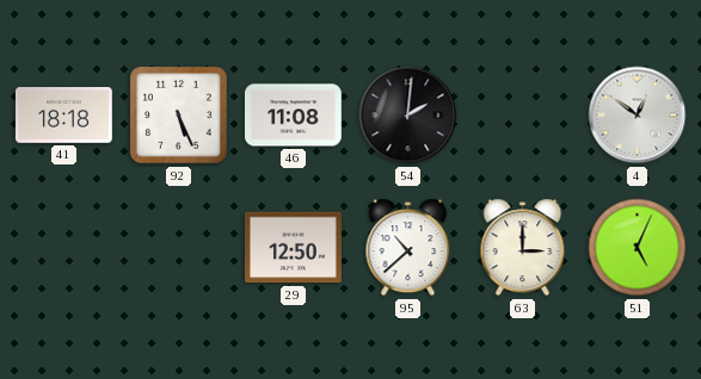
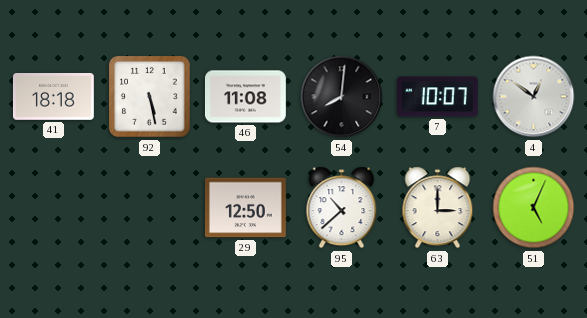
92: 5:26 -> 5:28
54: 2:01 -> 8:01
7: none -> 10:07
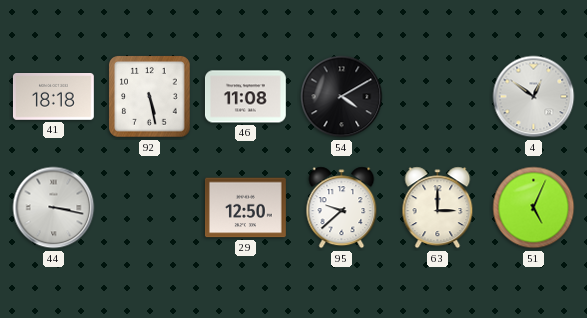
54: 8:01 -> 4:10
7: 10:07 -> none
44: none -> 3:17
95: 10:38 -> 9:38
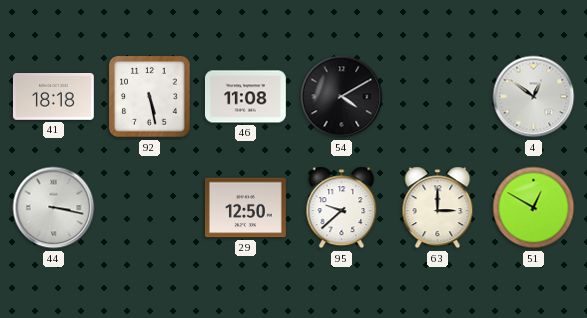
51: 5:04 -> 12:50
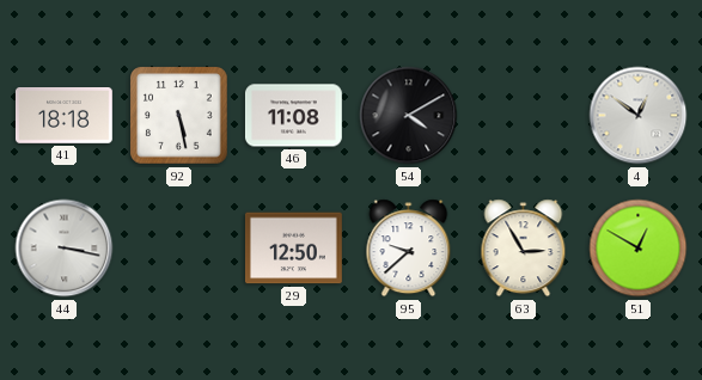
63: 3:00 -> 2:55
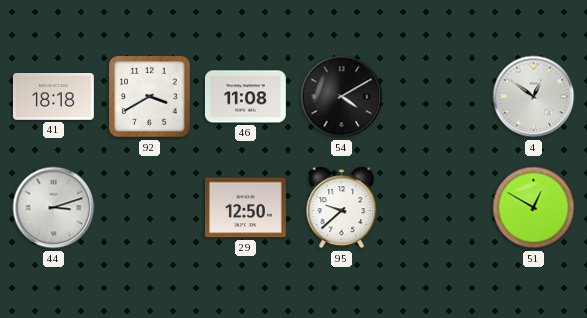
92: 5:28 -> 3:40
44: 3:17 -> 3:12
63: 2:55 -> none
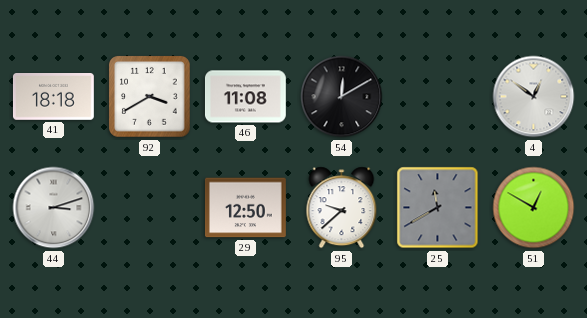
54: 4:10 -> 12:10
25: none -> 11:40
